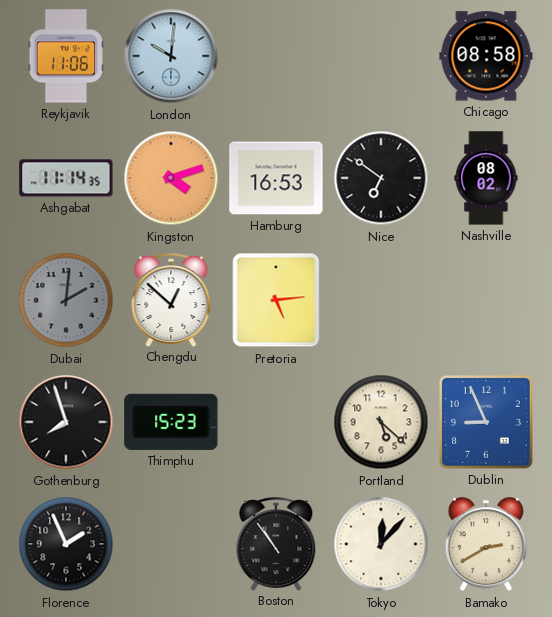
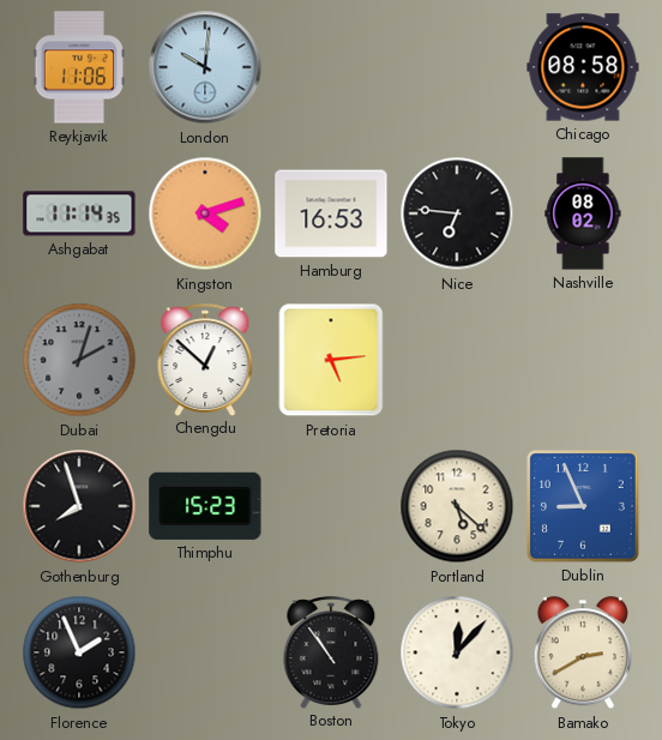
Nice: 6:51 -> 6:46
Dubai: 2:01 -> 2:03
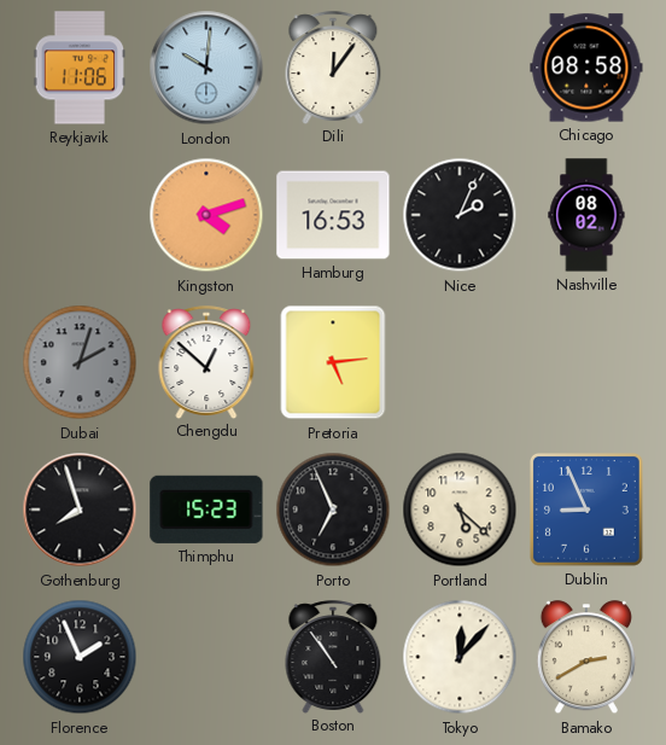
Dili: none -> 12:06
Ashgabat: 11:14 -> none
Nice: 6:46 -> 2:04
Porto: none -> 6:56
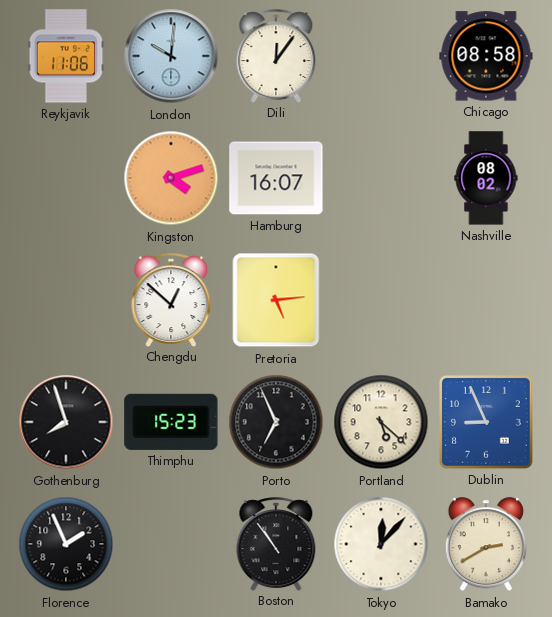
Hamburg: 16:53 -> 16:07
Nice: 2:04 -> none
Dubai: 2:03 -> none
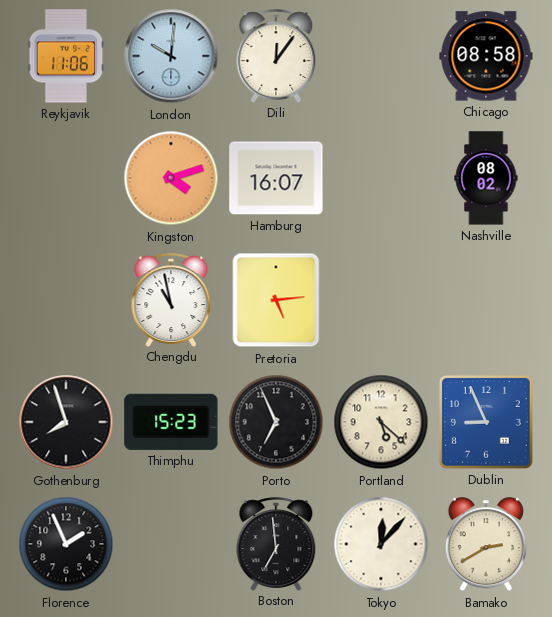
Chengdu: 12:52 -> 10:58
Boston: 10:54 -> 6:59
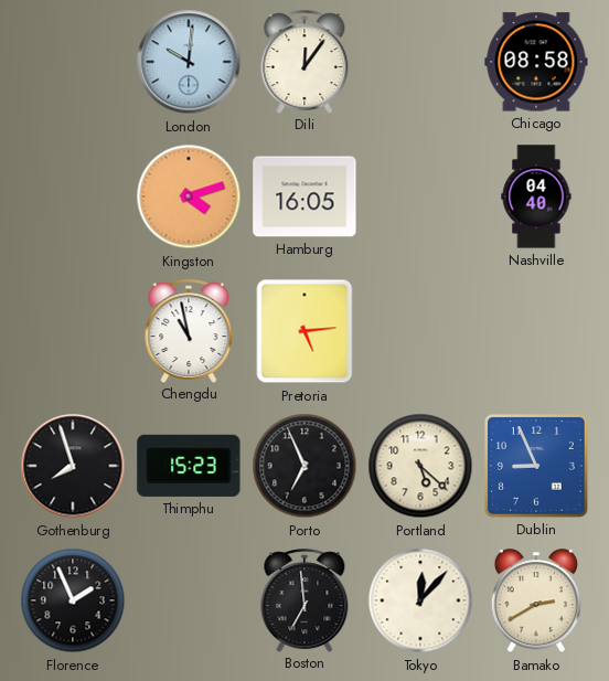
Reykjavik: 11:06 -> none
Hamburg: 16:07 -> 16:05
Nashville: 08:02 -> 04:40
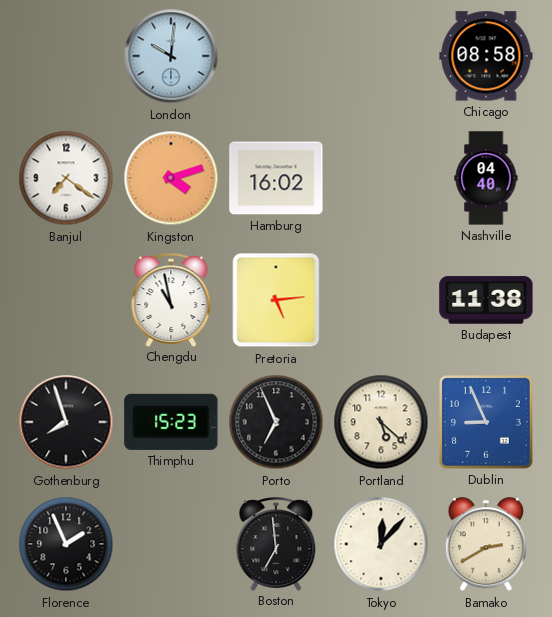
Dili: 12:06 -> none
Banjul: none -> 7:21
Hamburg: 16:05 -> 16:02
Budapest: none -> 11:38
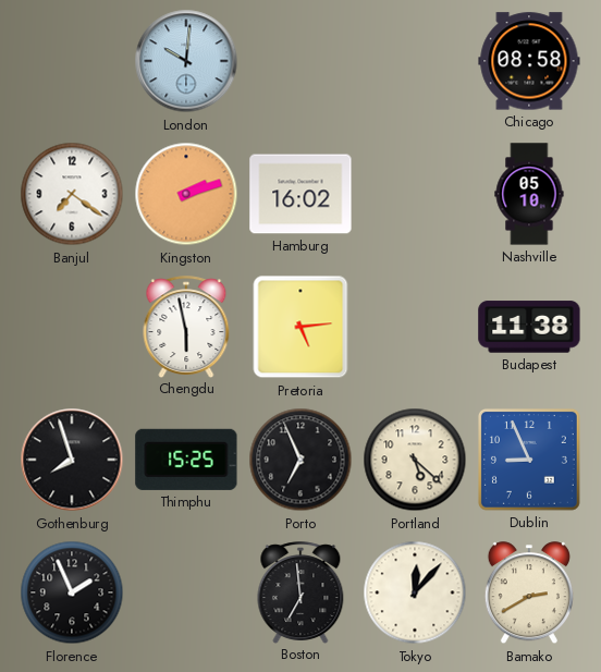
Kingston: 4:12 -> 2:12
Nashville: 04:40 -> 05:10
Chengdu: 10:58 -> 5:58
Thimphu: 15:23 -> 15:25
